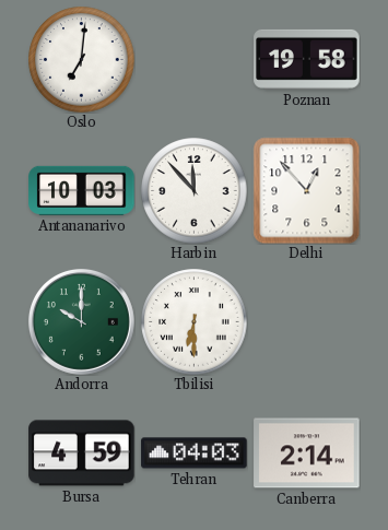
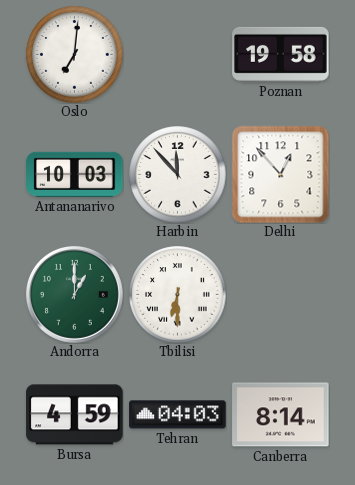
Andorra: 10:00 -> 1:00
Canberra: 2:14 -> 8:14
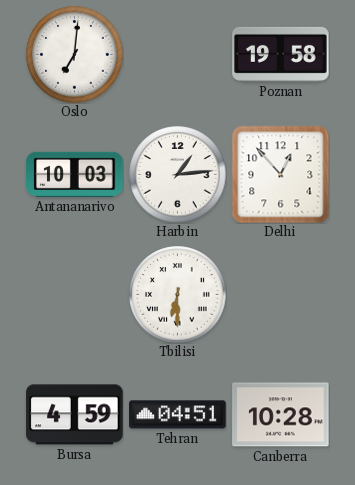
Harbin: 11:53 -> 1:14
Andorra: 1:00 -> none
Tehran: 04:03 -> 04:51
Canberra: 8:14 -> 10:28
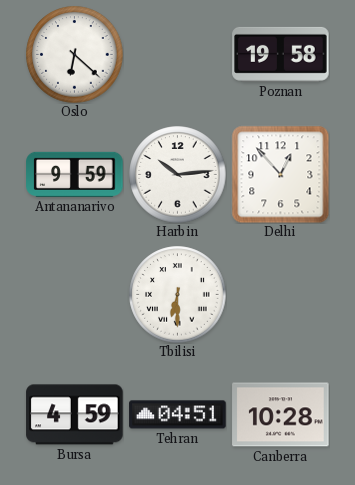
Oslo: 7:01 -> 6:22
Antananarivo: 10:03 -> 9:59
Harbin: 1:14 -> 10:14
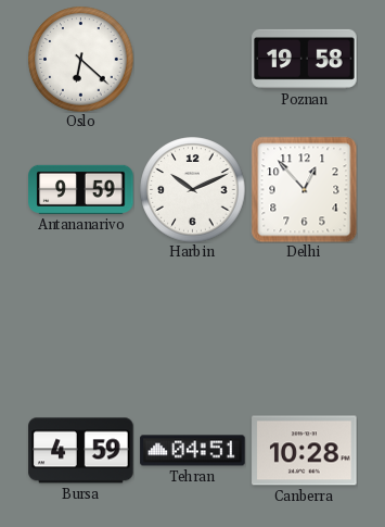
Harbin: 10:14 -> 10:11
Tbilisi: 6:30 -> none
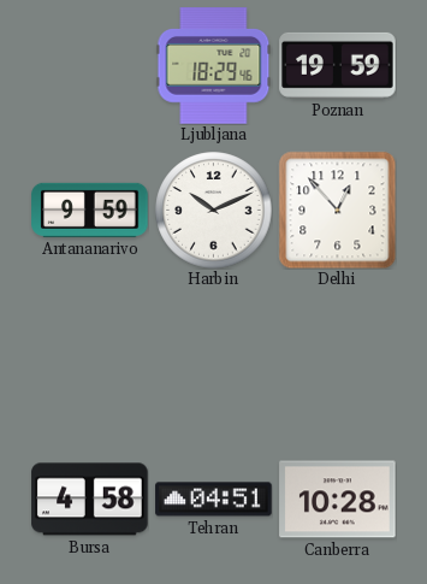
Oslo: 6:22 -> none
Ljubljana: none -> 18:29
Poznan: 19:58 -> 19:59
Bursa: 4:59 -> 4:58
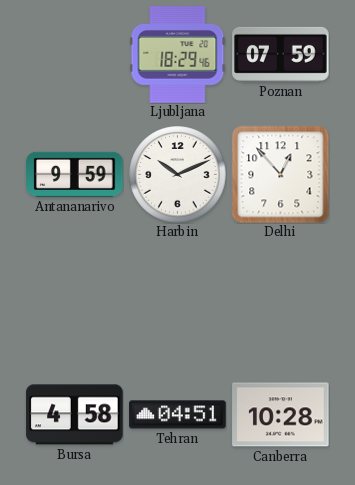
Poznan: 19:59 -> 07:59
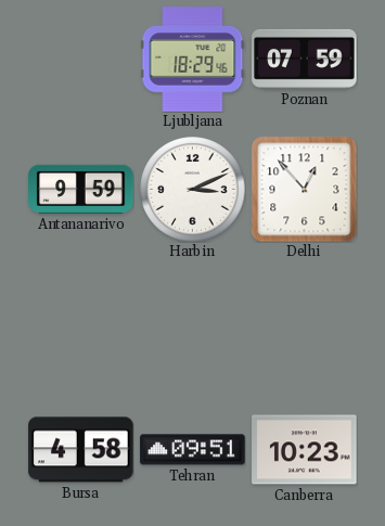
Harbin: 10:11 -> 3:11
Tehran: 04:51 -> 09:51
Canberra: 10:28 -> 10:23
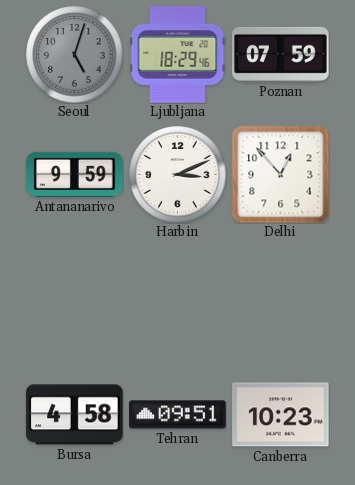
Seoul: none -> 5:03
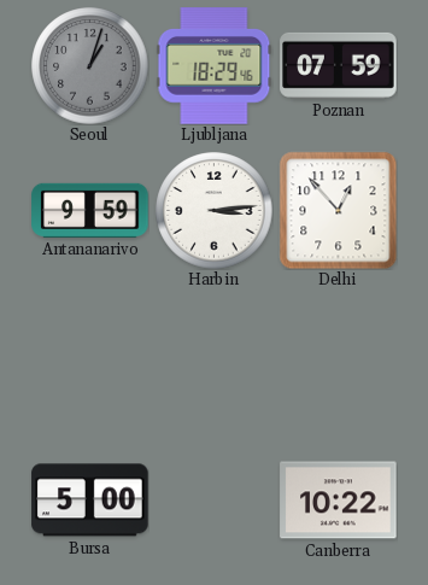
Seoul: 5:03 -> 1:03
Harbin: 3:11 -> 3:14
Bursa: 4:58 -> 5:00
Tehran: 09:51 -> none
Canberra: 10:23 -> 10:22
